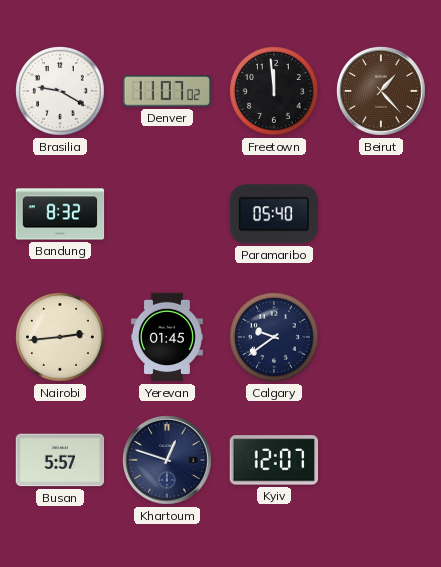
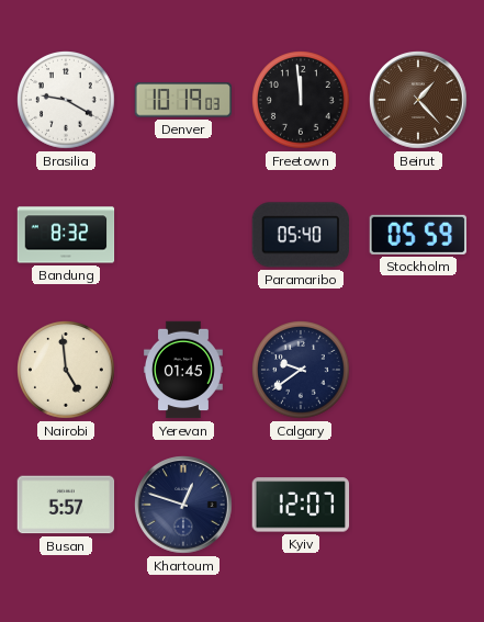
Denver: 11:07 -> 10:19
Stockholm: none -> 05:59
Nairobi: 2:44 -> 4:59
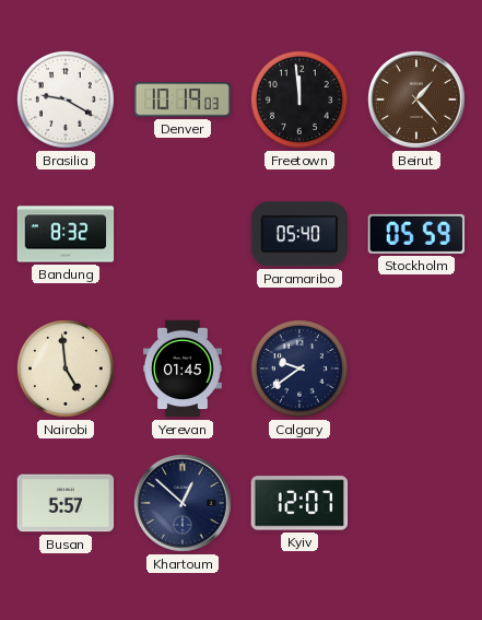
Khartoum: 12:48 -> 12:52
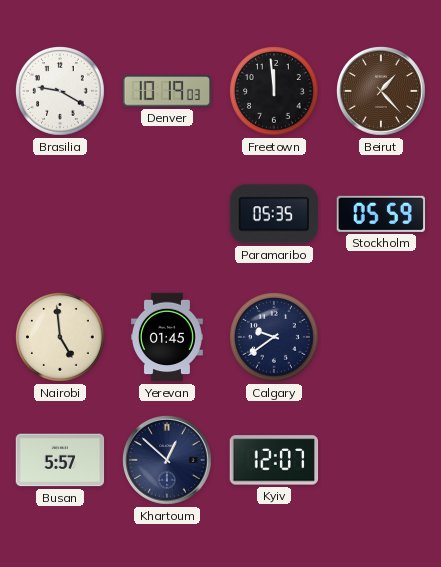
Bandung: 8:32 -> none
Paramaribo: 05:40 -> 05:35
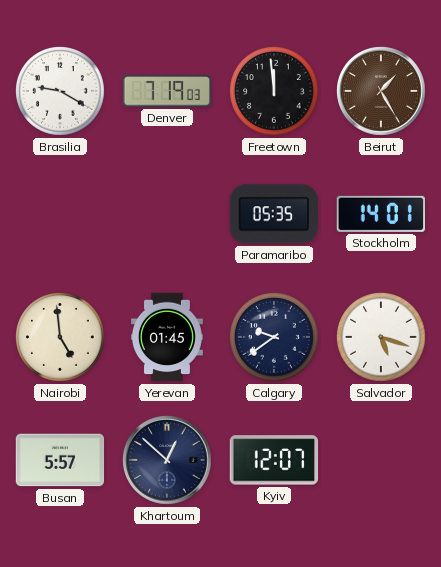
Denver: 10:19 -> 7:19
Beirut: 1:23 -> 1:25
Stockholm: 05:59 -> 14:01
Salvador: none -> 5:18
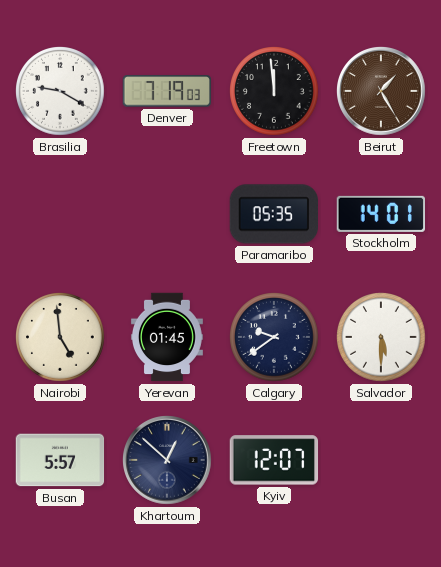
Salvador: 5:18 -> 5:30
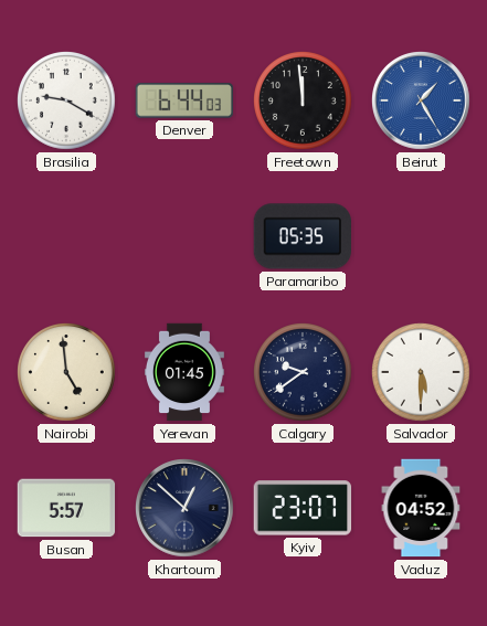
Denver: 7:19 -> 6:44
Beirut dial: brown -> blue
Stockholm: 14:01 -> none
Kyiv: 12:07 -> 23:07
Vaduz: none -> 04:52
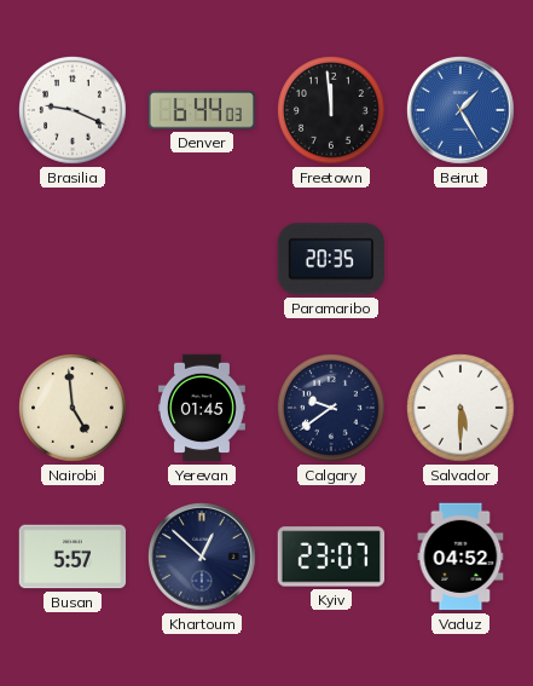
Brasilia: 9:20 -> 9:19
Paramaribo: 05:35 -> 20:35
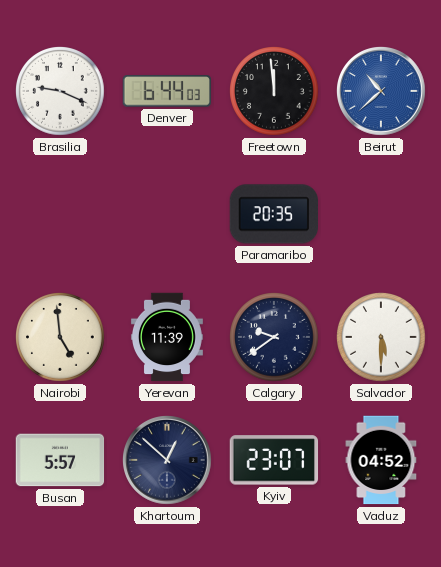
Beirut: 1:25 -> 10:38
Yerevan: 01:45 -> 11:39
